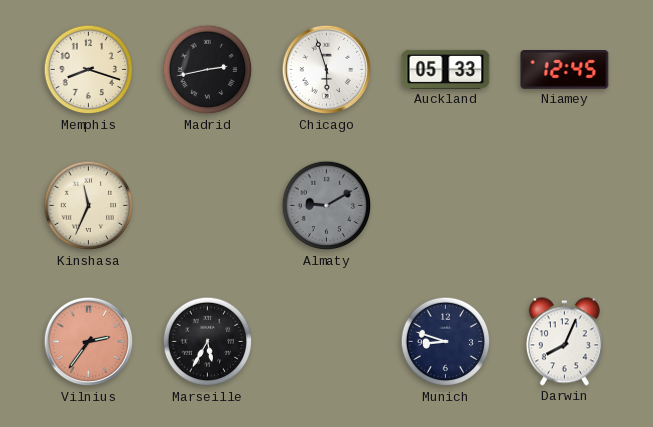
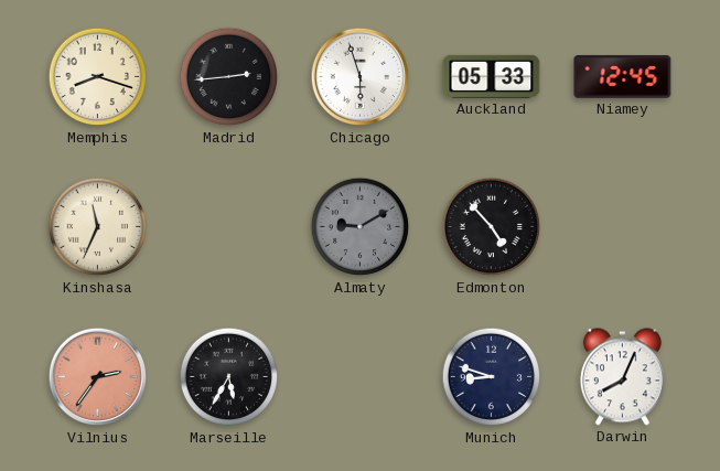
Madrid: 2:43 -> 2:44
Edmonton: none -> 4:53
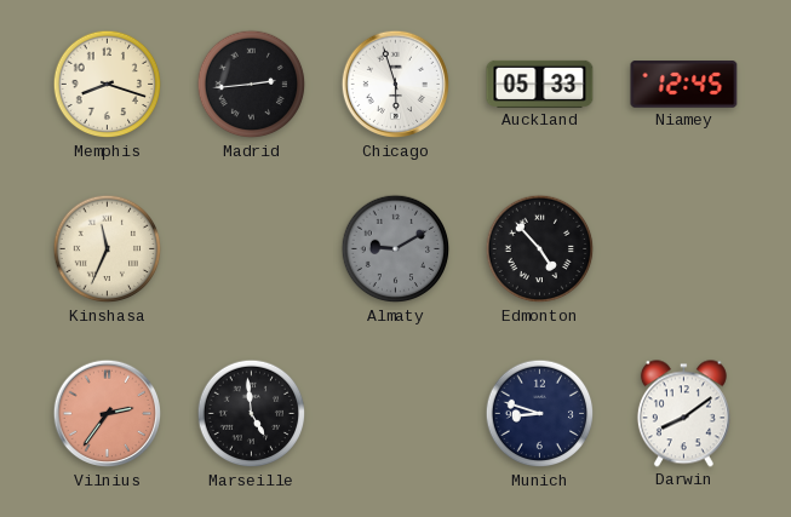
Marseille: 5:35 -> 4:59
Darwin: 8:04 -> 8:09
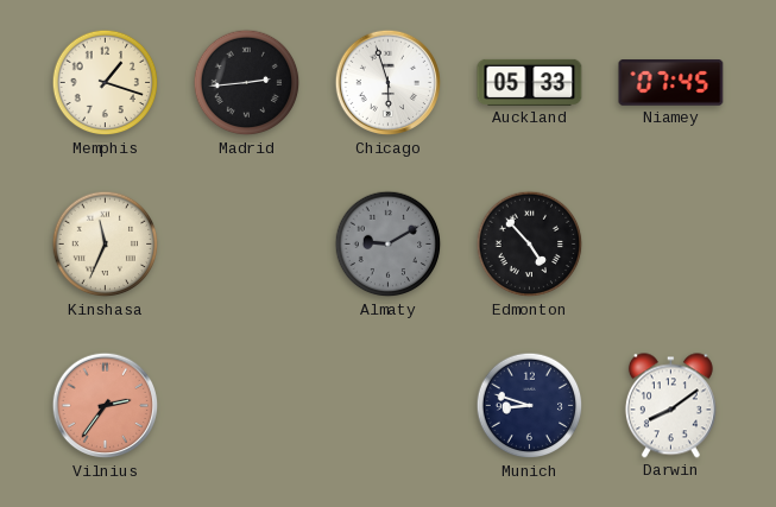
Memphis: 8:18 -> 1:18
Niamey: 12:45 -> 07:45
Marseille: 4:59 -> none
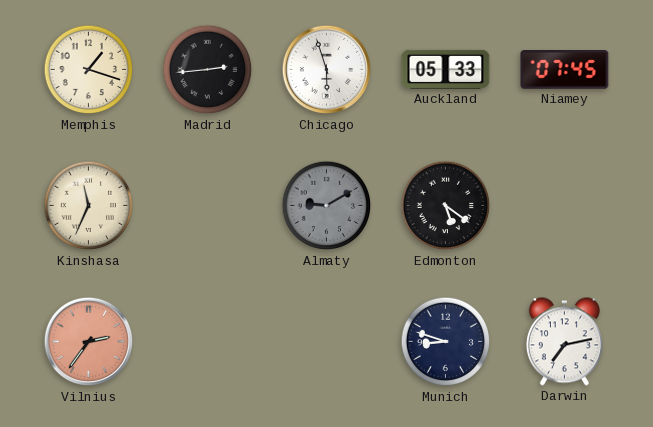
Edmonton: 4:53 -> 5:21
Darwin: 8:09 -> 7:13
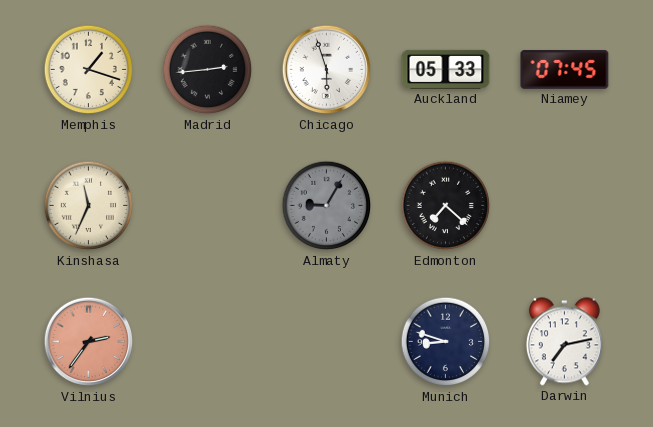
Almaty: 9:10 -> 9:05
Edmonton: 5:21 -> 7:22
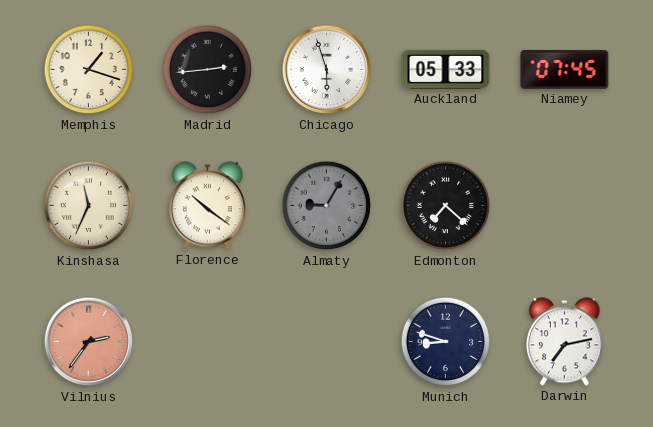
Florence: none -> 10:21
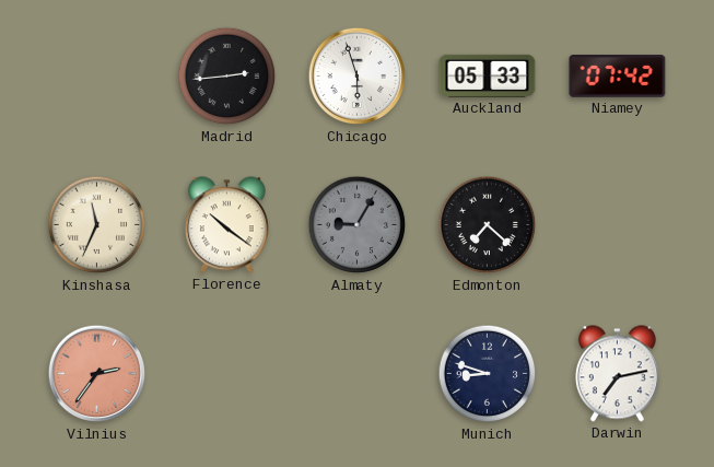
Memphis: 1:18 -> none
Niamey: 07:45 -> 07:42
